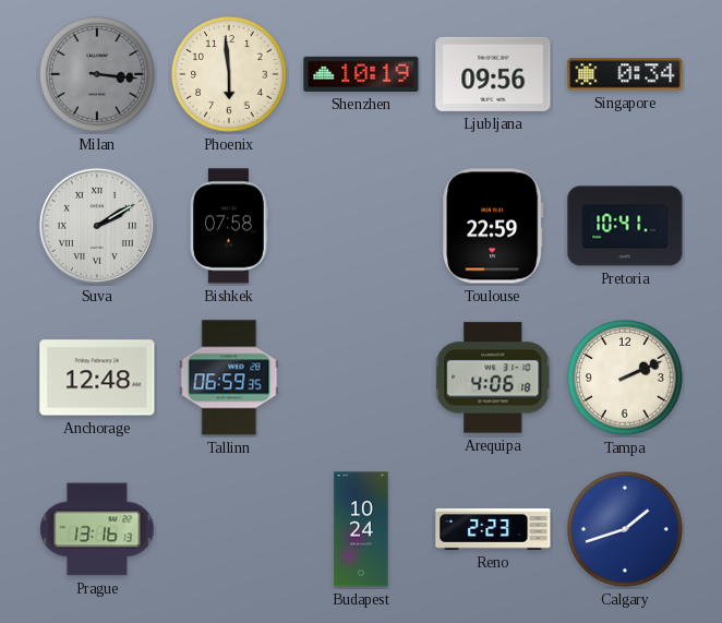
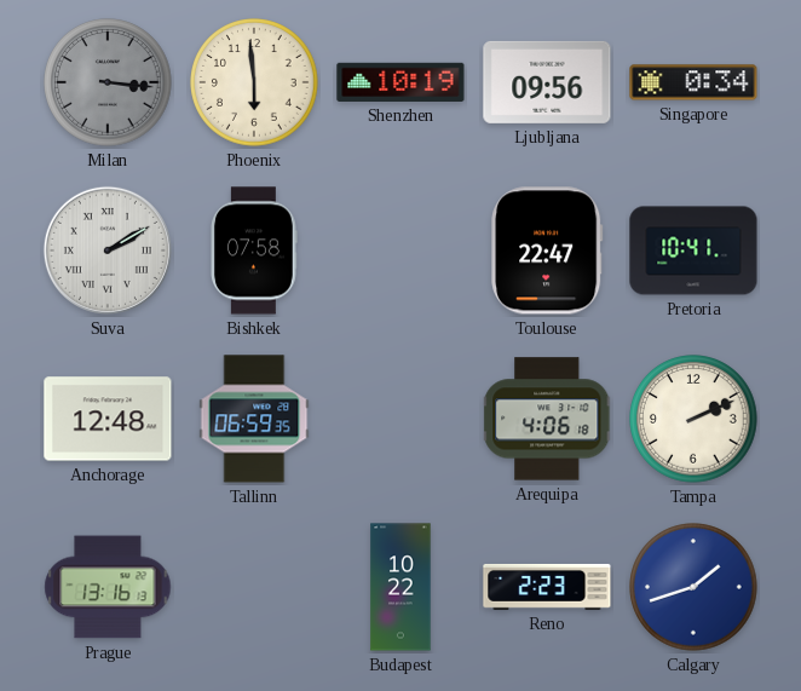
Toulouse: 22:59 -> 22:47
Budapest: 10:24 -> 10:22
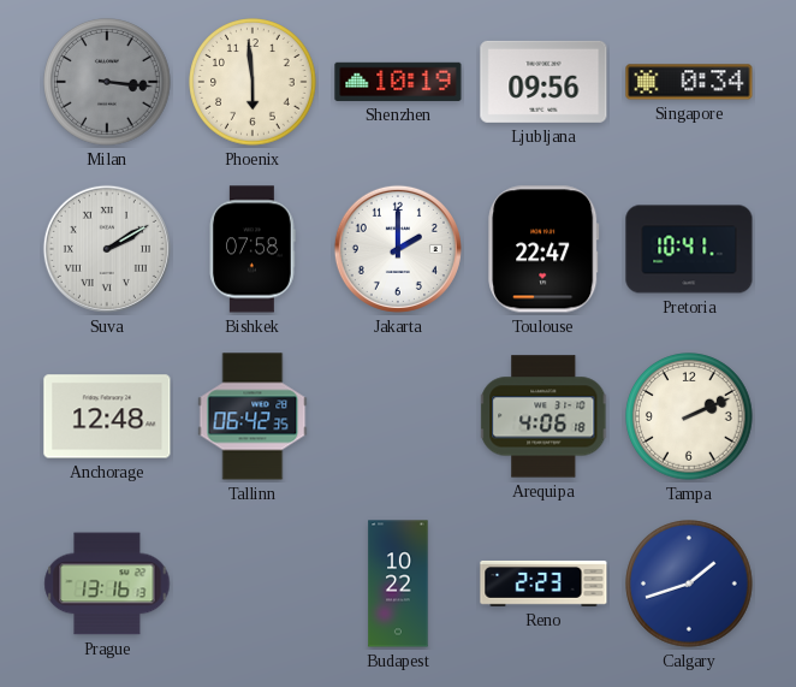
Jakarta: none -> 2:00
Tallinn: 06:59 -> 06:42
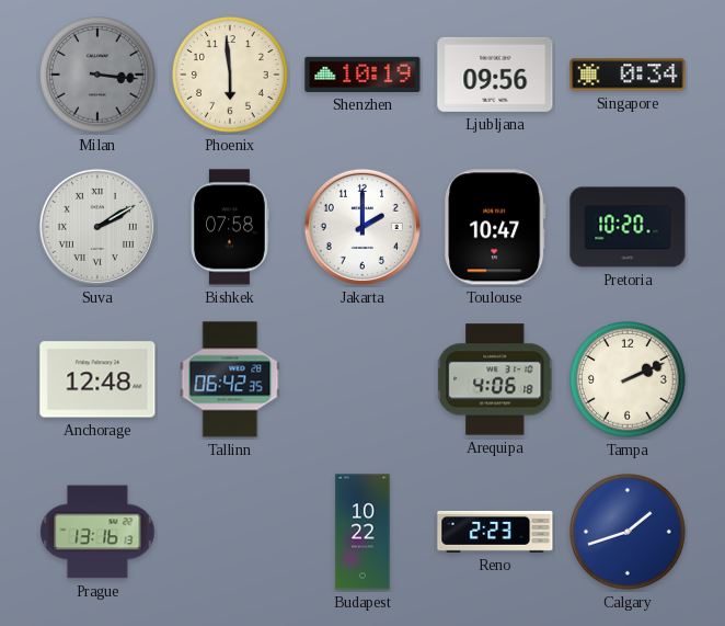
Toulouse: 22:47 -> 10:47
Pretoria: 10:41 -> 10:20
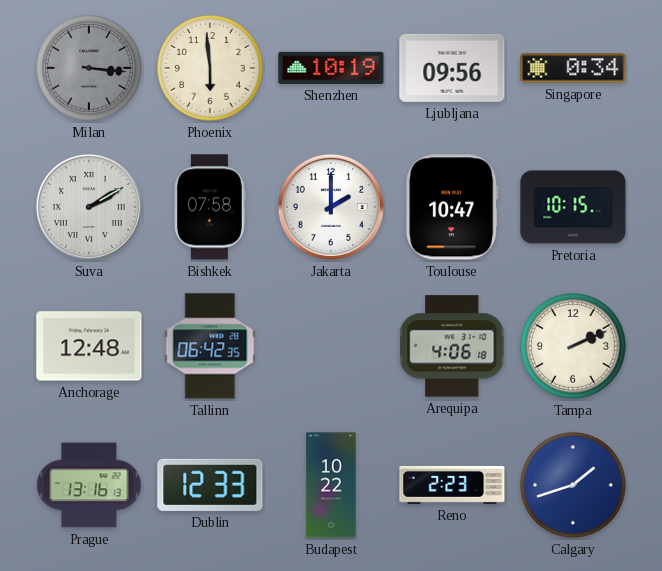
Pretoria: 10:20 -> 10:15
Dublin: none -> 12:33
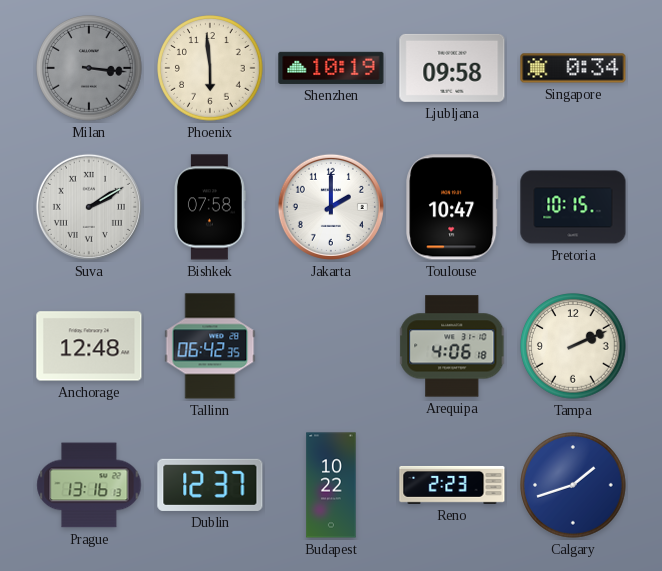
Ljubljana: 09:56 -> 09:58
Dublin: 12:33 -> 12:37
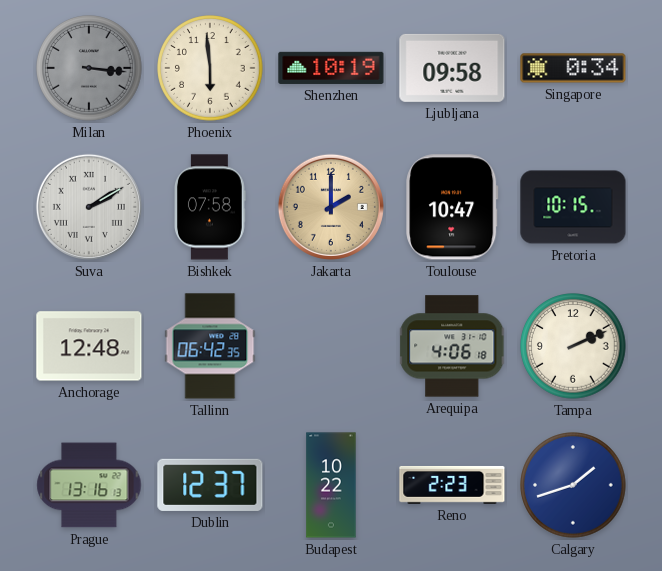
Jakarta dial: white -> champagne
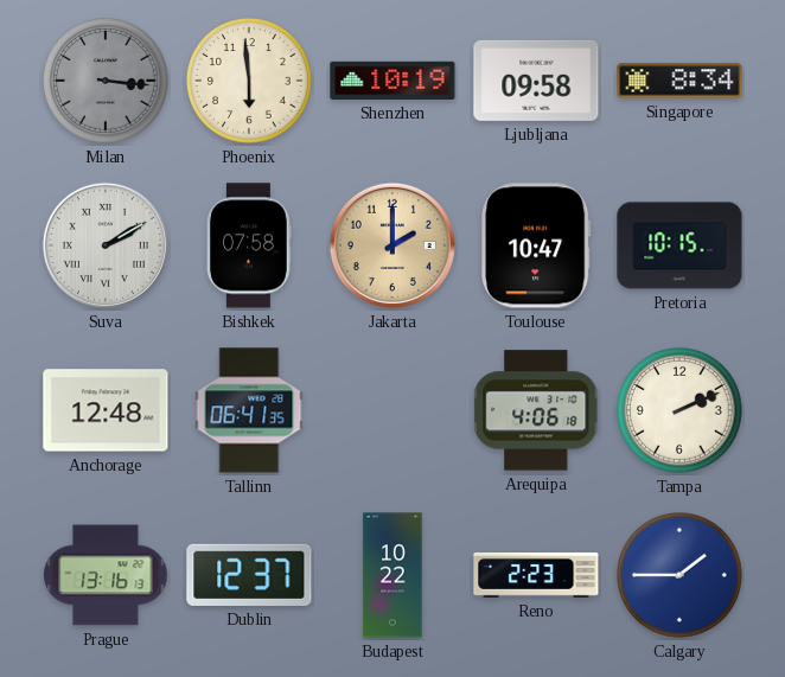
Singapore: 0:34 -> 8:34
Tallinn: 06:42 -> 06:41
Calgary: 1:42 -> 1:45
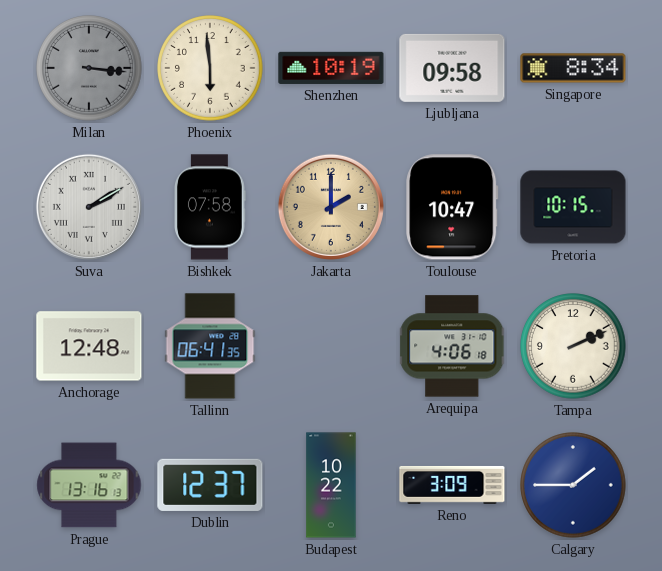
Reno: 2:23 -> 3:09
